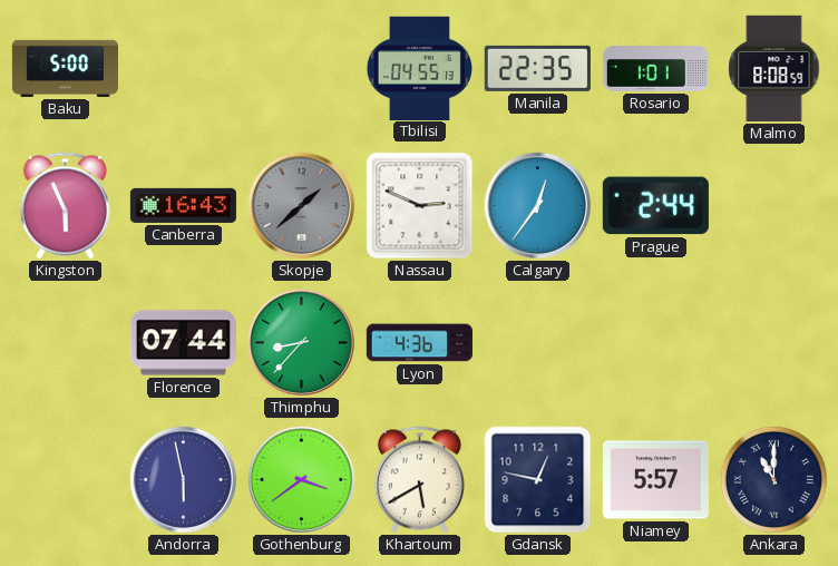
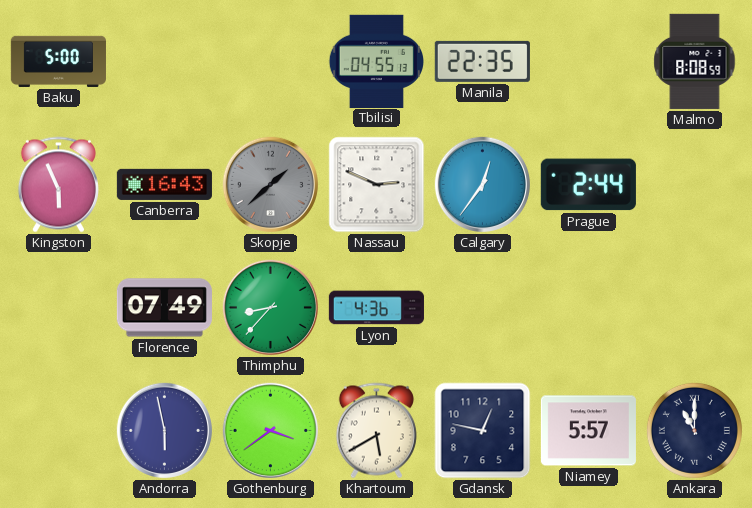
Rosario: 1:01 -> none
Florence: 07:44 -> 07:49
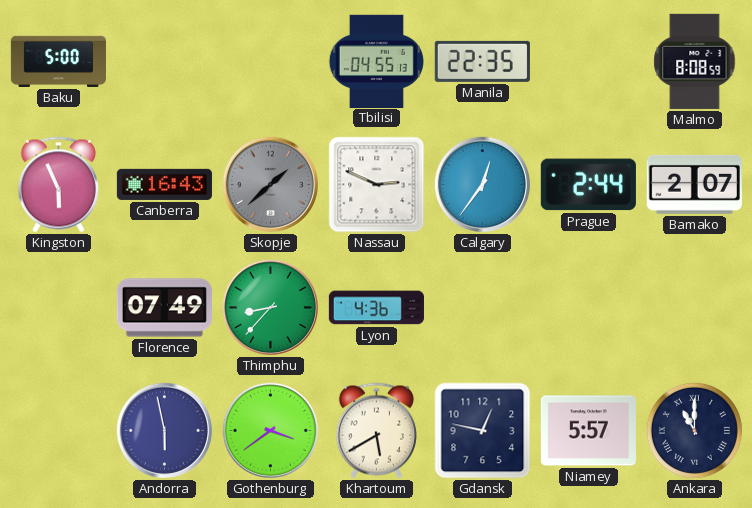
Bamako: none -> 2:07
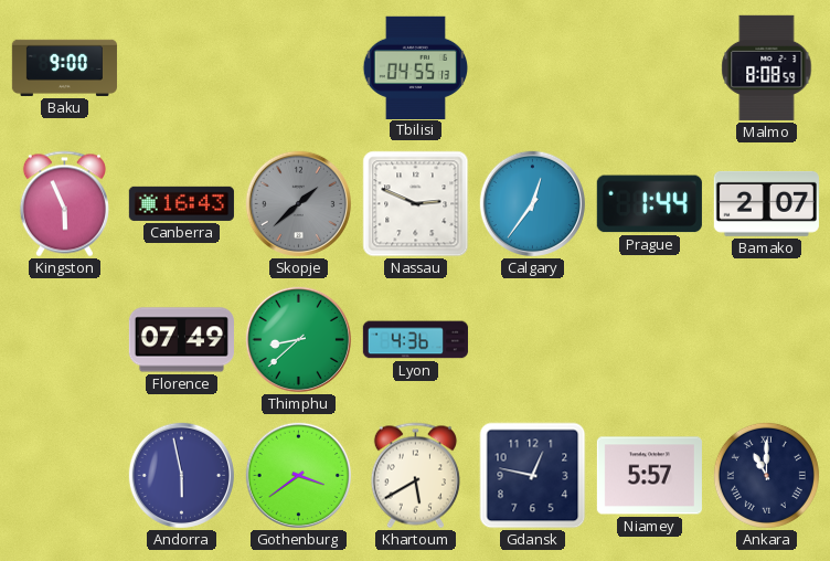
Baku: 5:00 -> 9:00
Manila: 22:35 -> none
Prague: 2:44 -> 1:44
Thimphu: 8:37 -> 8:38
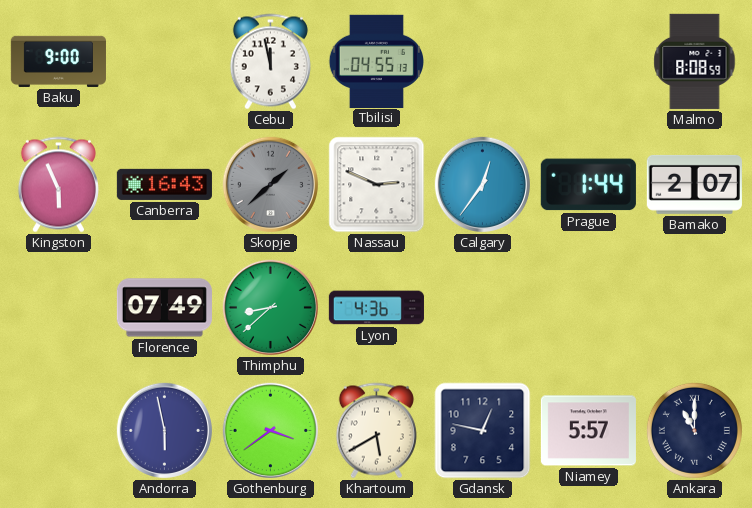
Cebu: none -> 11:58
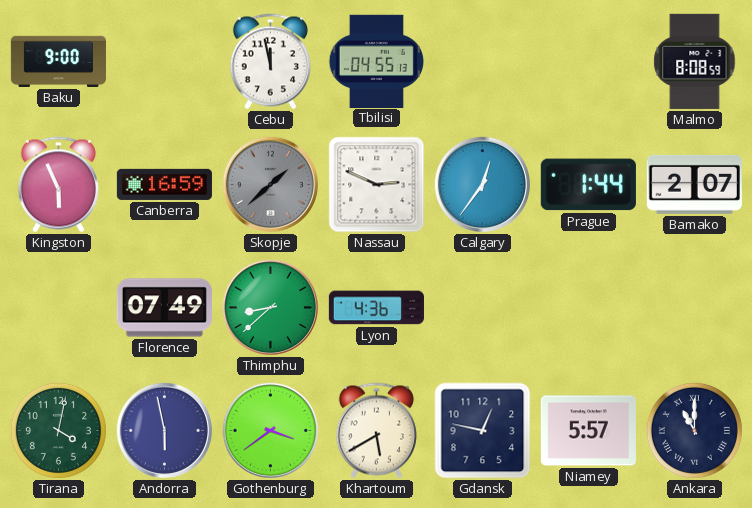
Canberra: 16:43 -> 16:59
Tirana: none -> 4:02
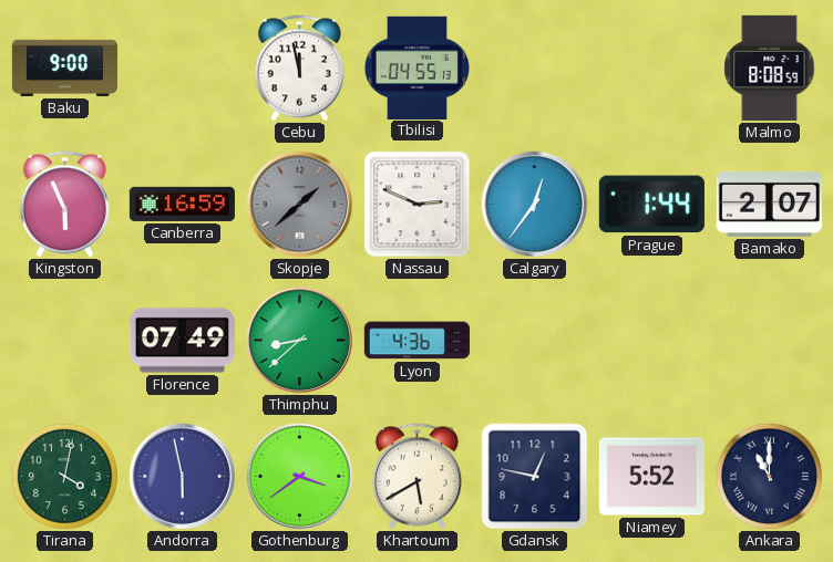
Niamey: 5:57 -> 5:52
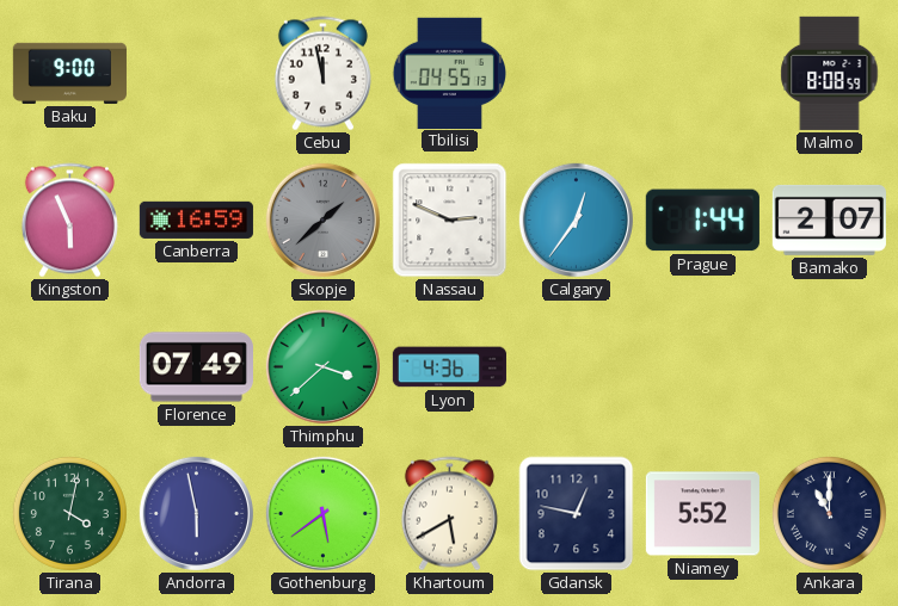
Thimphu: 8:38 -> 3:38
Gothenburg: 3:39 -> 5:39
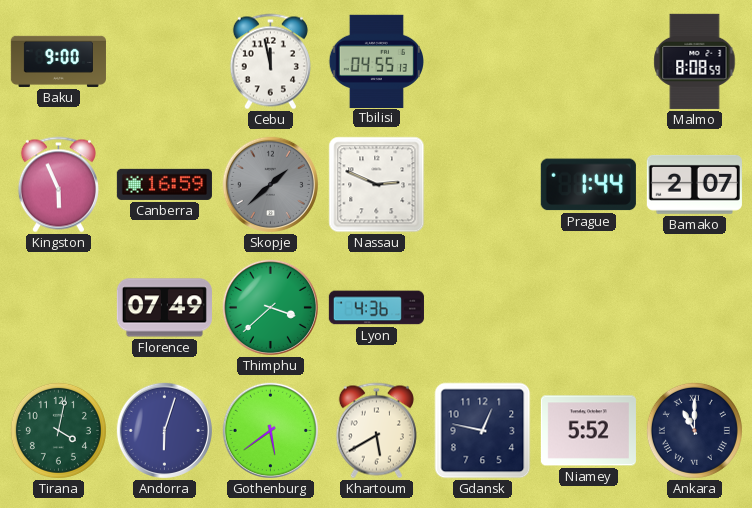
Calgary: 12:36 -> none
Andorra: 5:58 -> 6:03
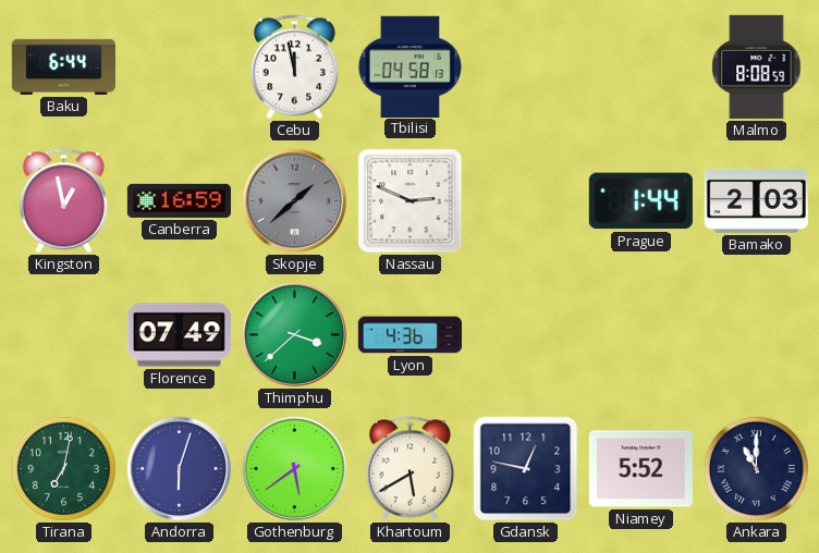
Baku: 9:00 -> 6:44
Tbilisi: 04:55 -> 04:58
Kingston: 5:56 -> 12:58
Bamako: 2:07 -> 2:03
Tirana: 4:02 -> 7:02
